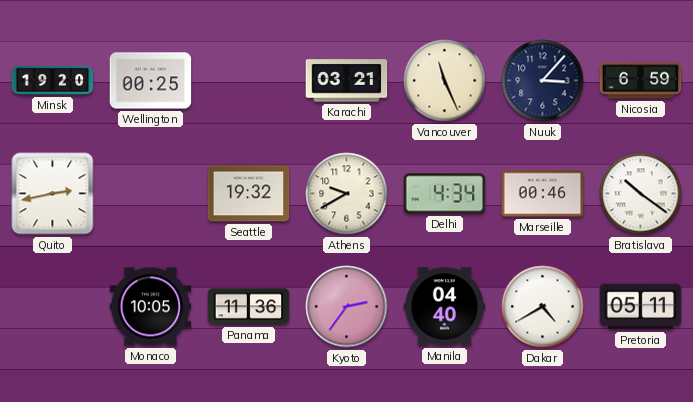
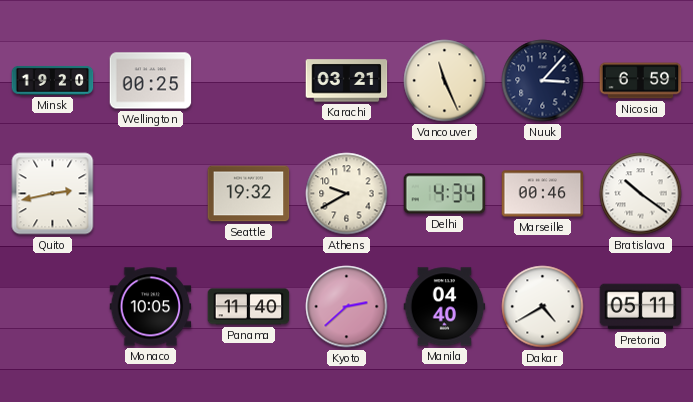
Panama: 11:36 -> 11:40
Kyoto: 2:36 -> 2:38
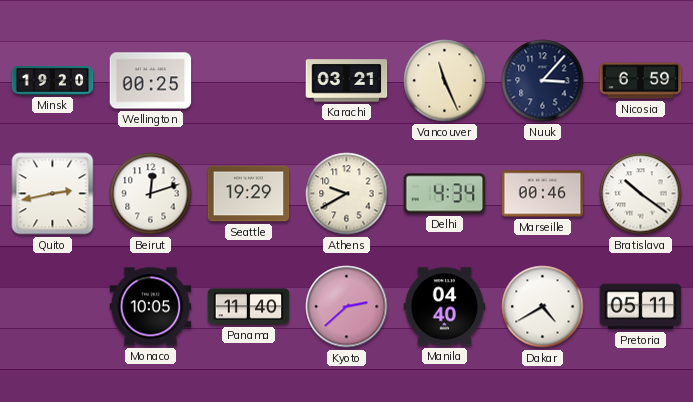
Beirut: none -> 12:12
Seattle: 19:32 -> 19:29
